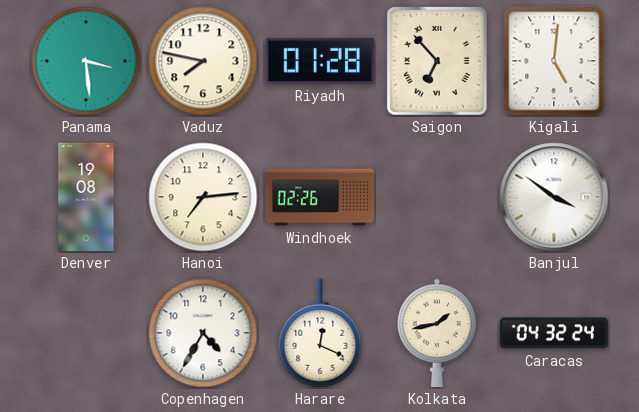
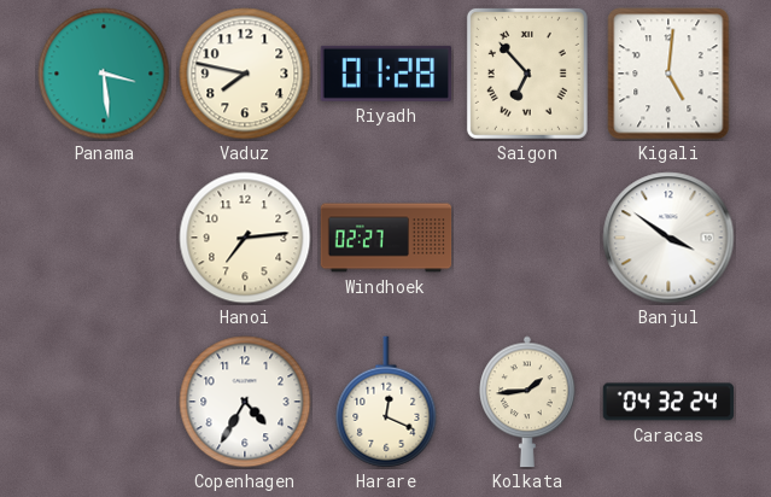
Denver: 19:08 -> none
Windhoek: 02:26 -> 02:27
Kolkata: 1:43 -> 1:44
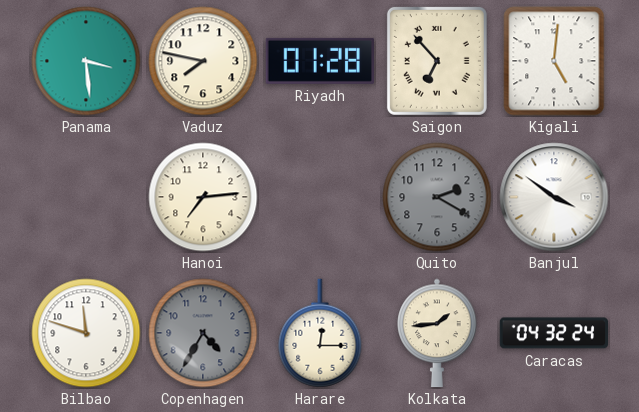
Windhoek: 02:27 -> none
Quito: none -> 2:20
Bilbao: none -> 11:48
Copenhagen dial: white -> grey
Harare: 12:19 -> 12:15
